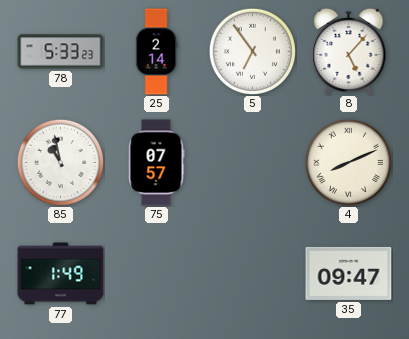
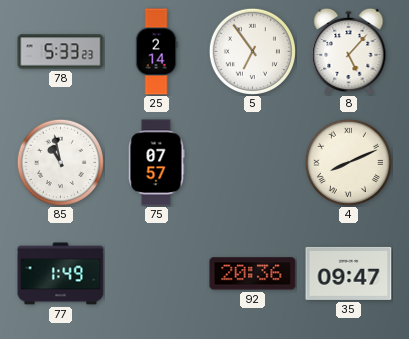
92: none -> 20:36
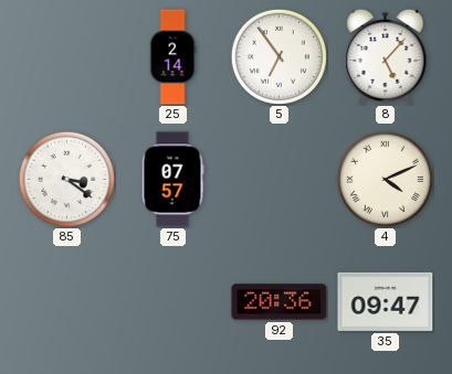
78: 5:33 -> none
85: 10:58 -> 3:21
4: 8:11 -> 4:11
77: 1:49 -> none
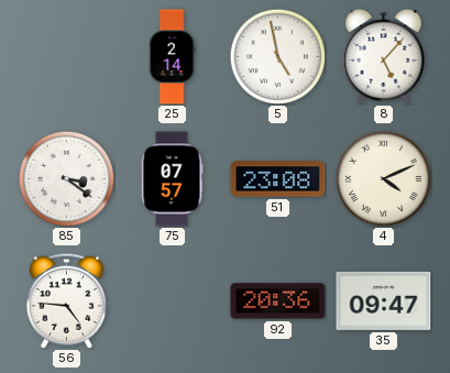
5: 6:54 -> 4:58
51: none -> 23:08
56: none -> 4:46
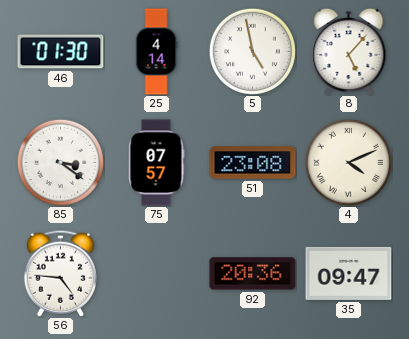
46: none -> 01:30
25: 2:14 -> 4:14
